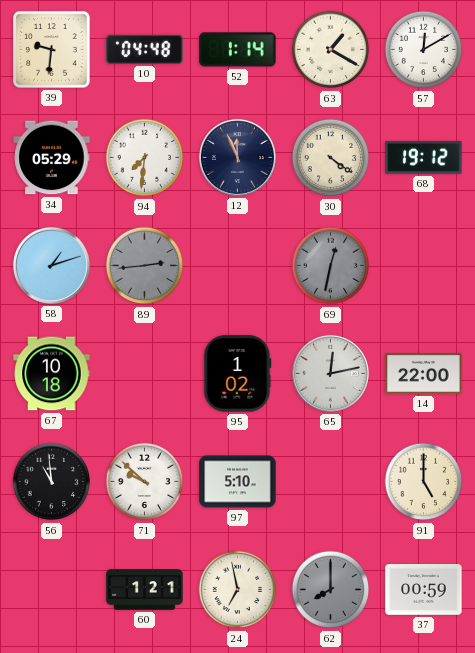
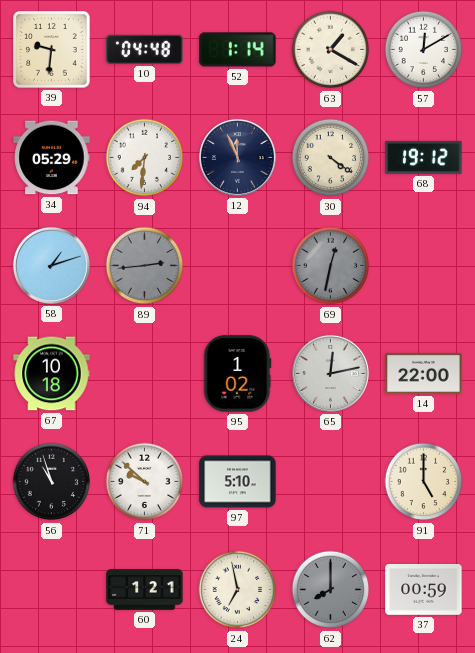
56: 10:59 -> 10:57
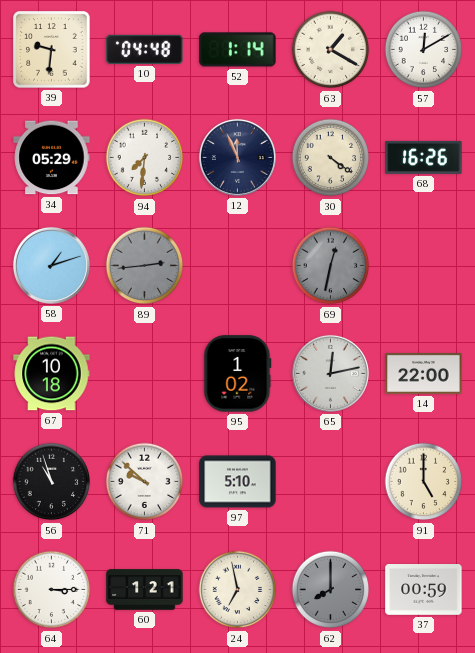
68: 19:12 -> 16:26
64: none -> 3:15
